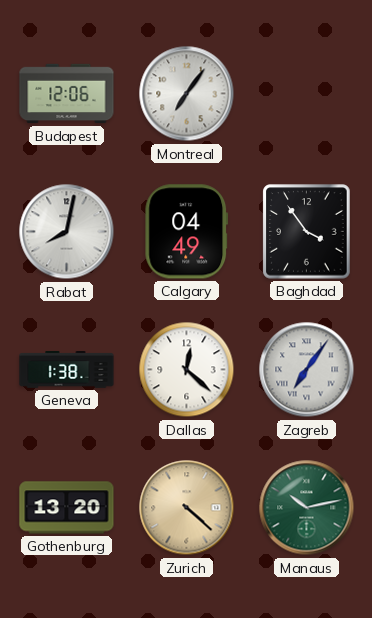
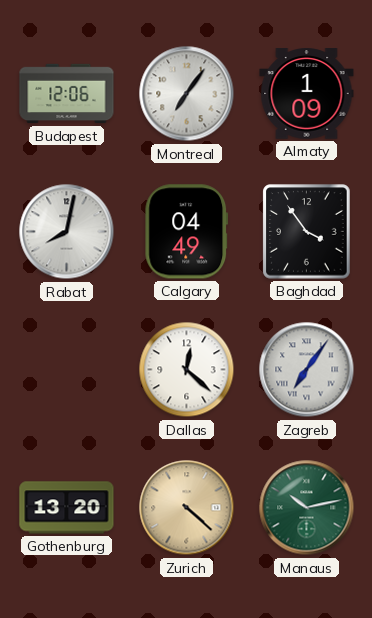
Almaty: none -> 1:09
Geneva: 1:38 -> none
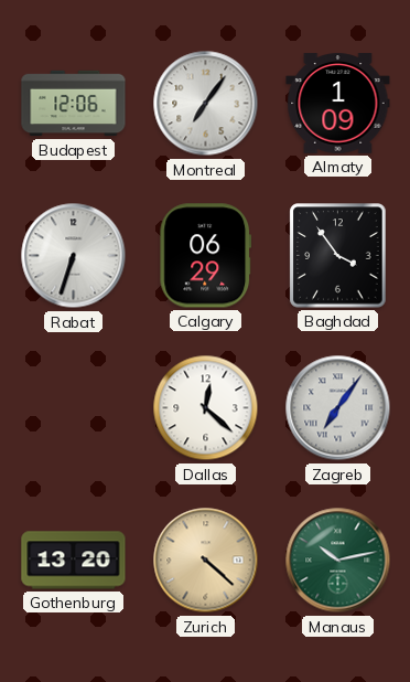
Rabat: 8:02 -> 6:33
Calgary: 04:49 -> 06:29
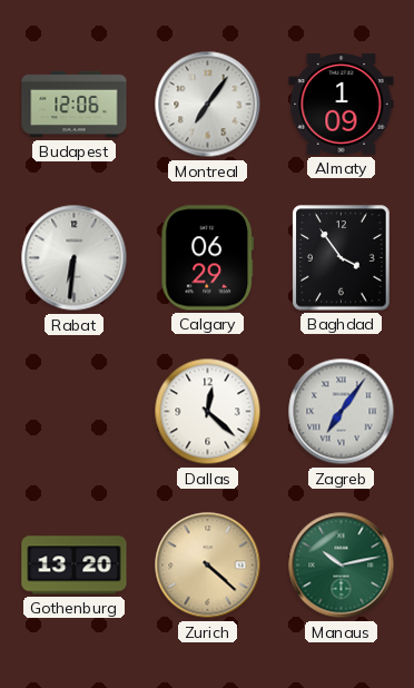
Rabat: 6:33 -> 6:31
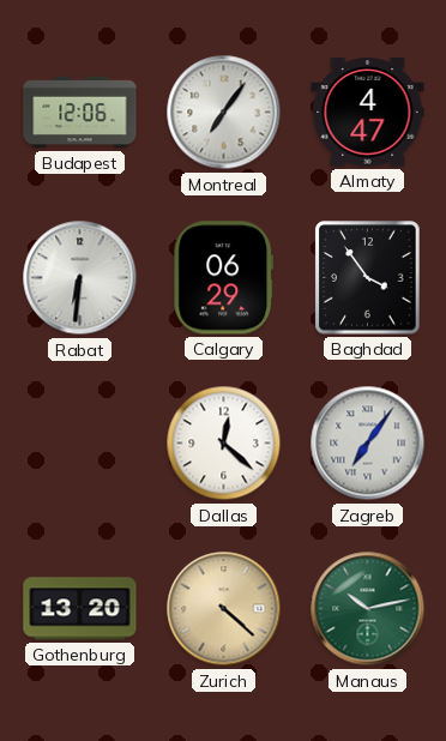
Almaty: 1:09 -> 4:47
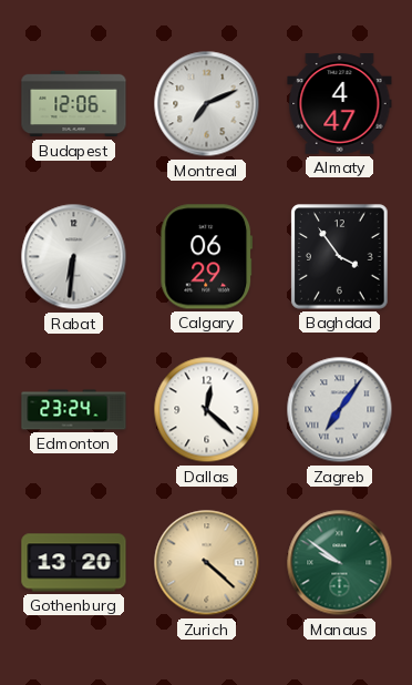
Montreal: 7:06 -> 7:11
Edmonton: none -> 23:24
Manaus: 10:13 -> 9:51
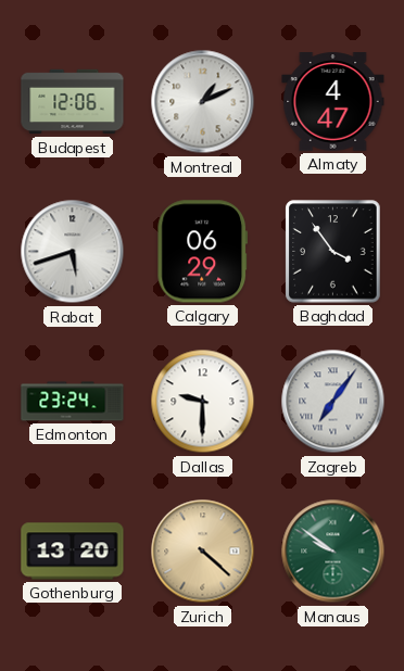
Montreal: 7:11 -> 1:11
Rabat: 6:31 -> 5:42
Dallas: 12:22 -> 9:30
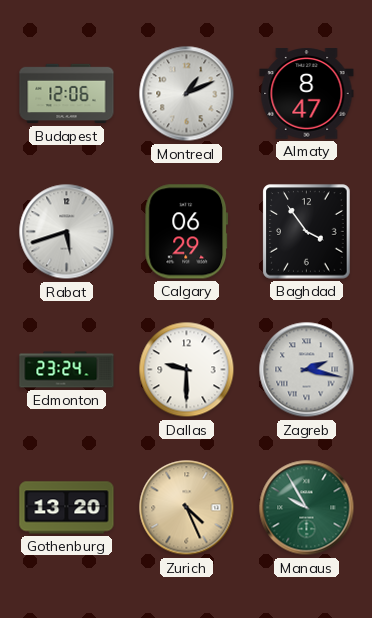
Almaty: 4:47 -> 8:47
Zagreb: 7:06 -> 2:17
Zurich: 4:22 -> 4:26
Manaus: 9:51 -> 9:55
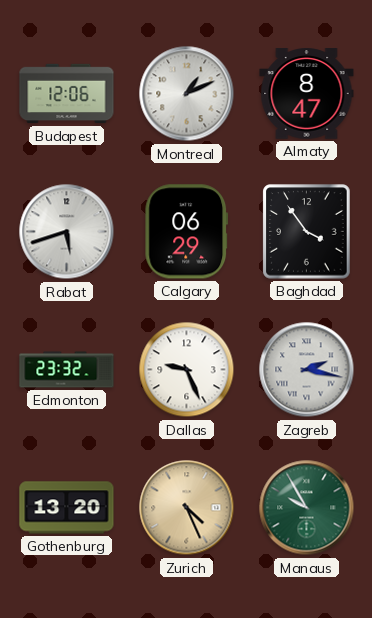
Edmonton: 23:24 -> 23:32
Dallas: 9:30 -> 9:26
